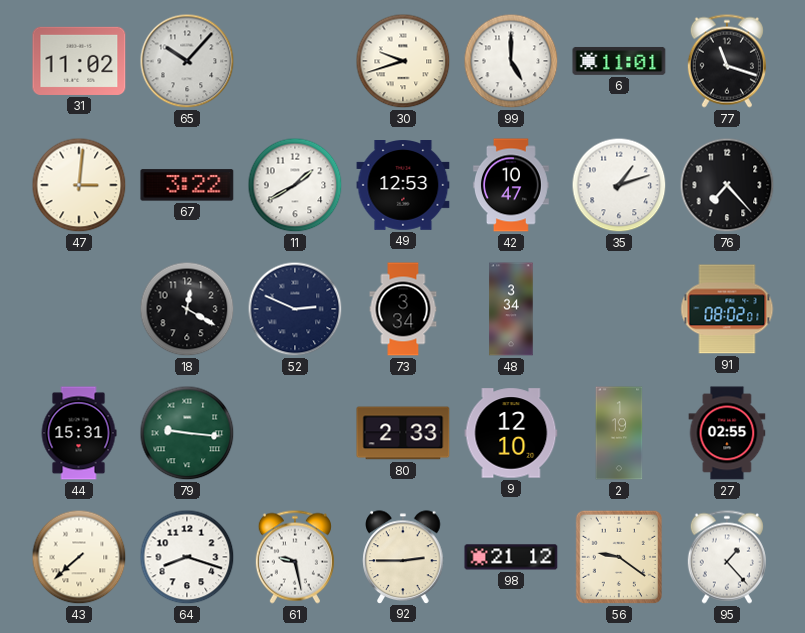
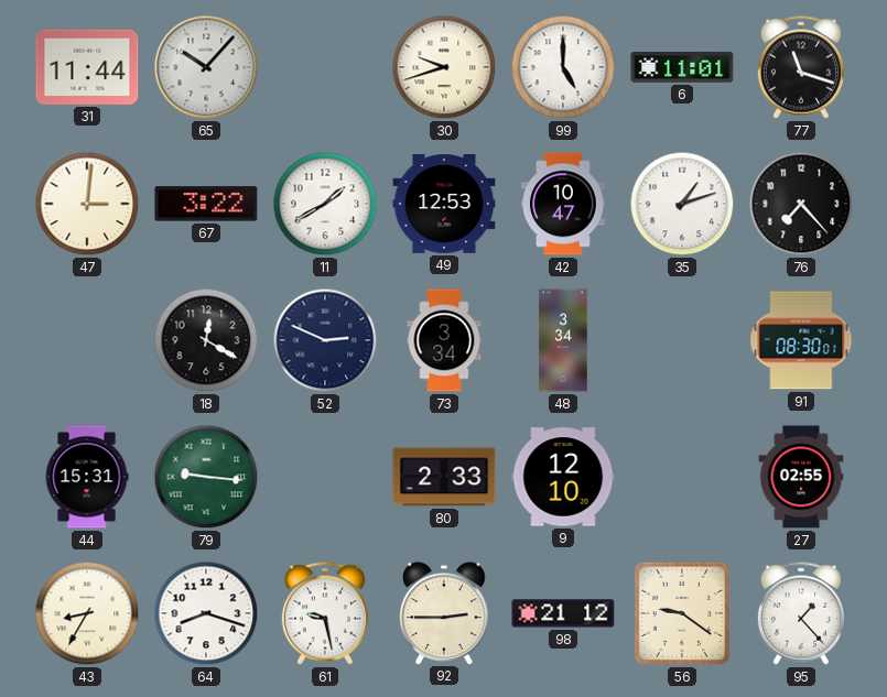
31: 11:02 -> 11:44
91: 08:02 -> 08:30
2: 1:19 -> none
43: 7:38 -> 8:35
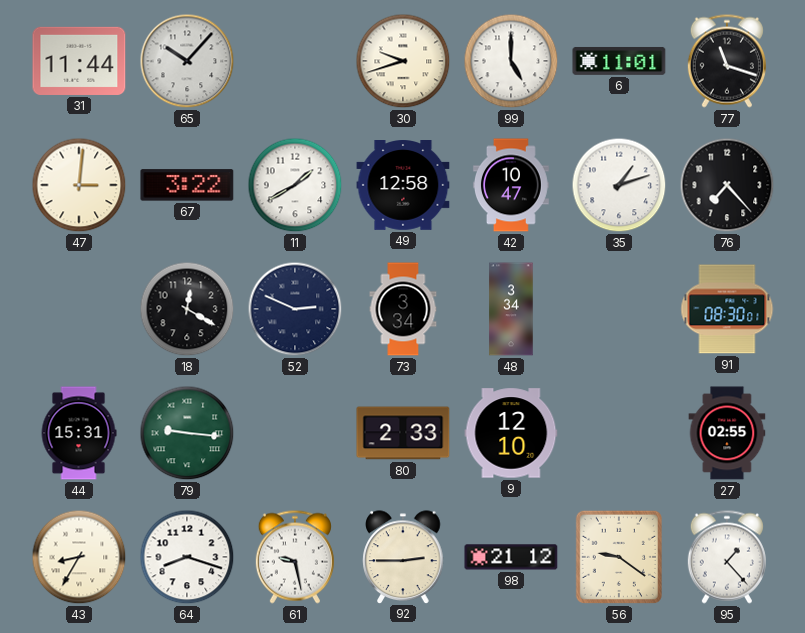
49: 12:53 -> 12:58
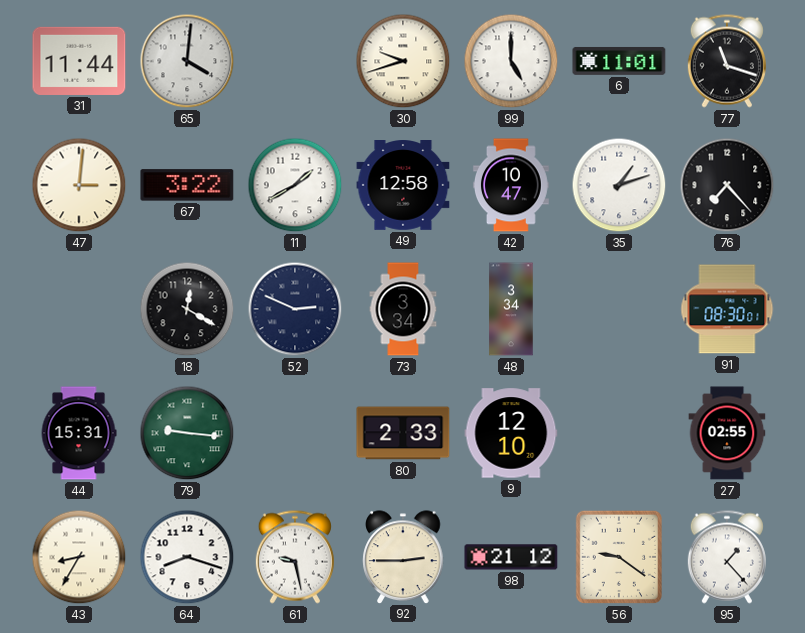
65: 10:07 -> 4:01
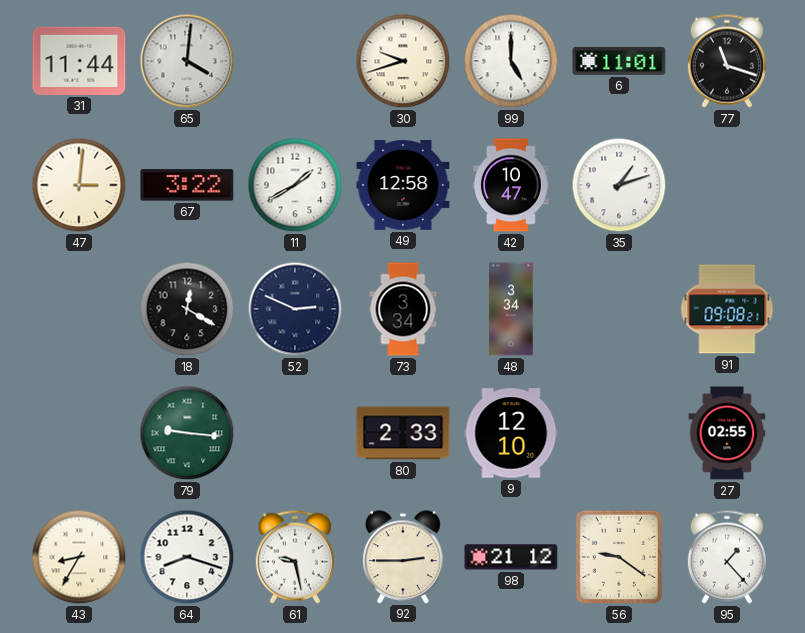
76: 7:23 -> none
91: 08:30 -> 09:08
44: 15:31 -> none
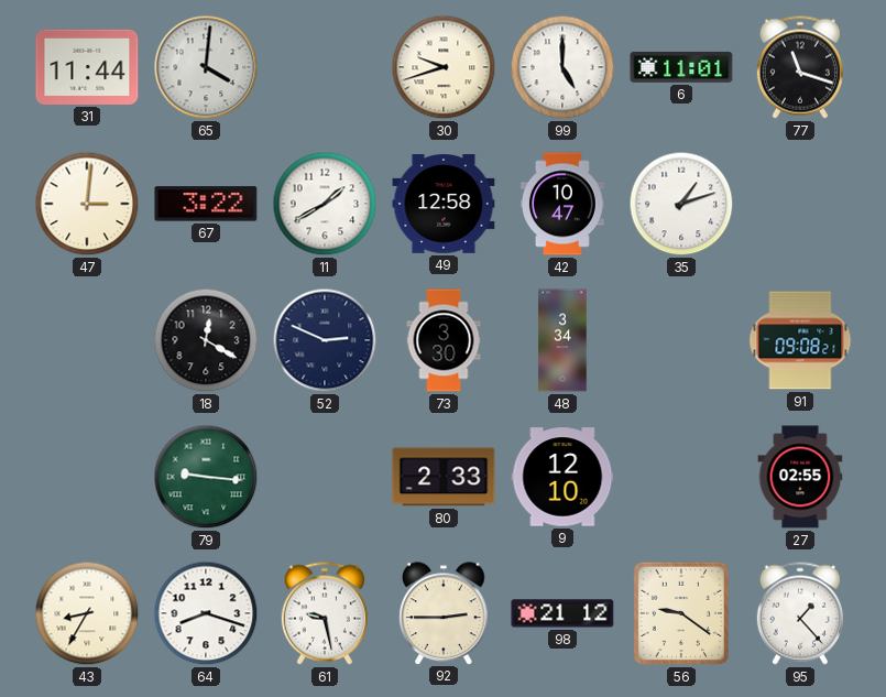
73: 3:34 -> 3:30
